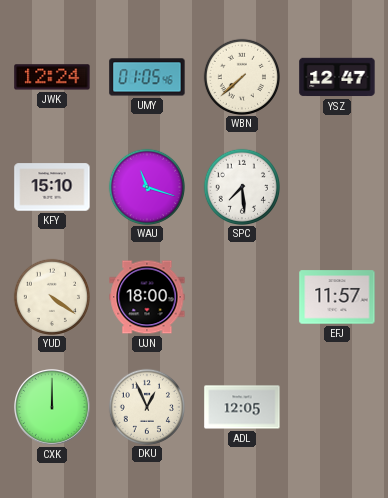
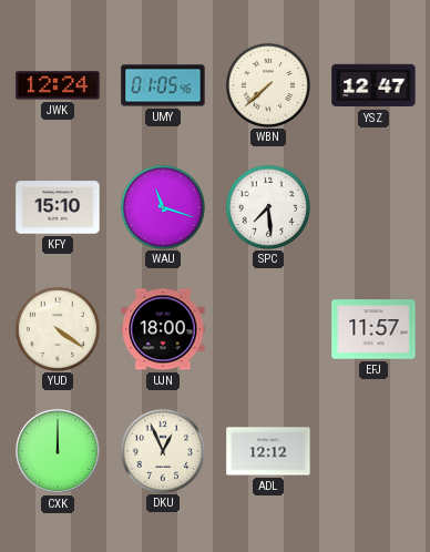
ADL: 12:05 -> 12:12
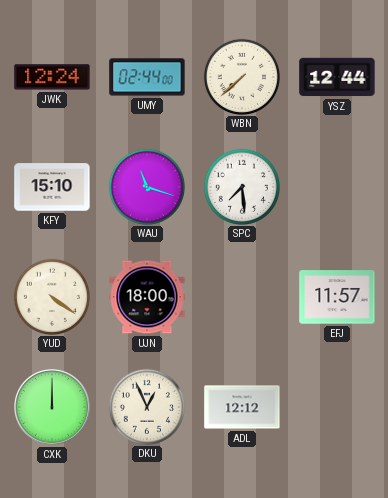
UMY: 01:05 -> 02:44
YSZ: 12:47 -> 12:44
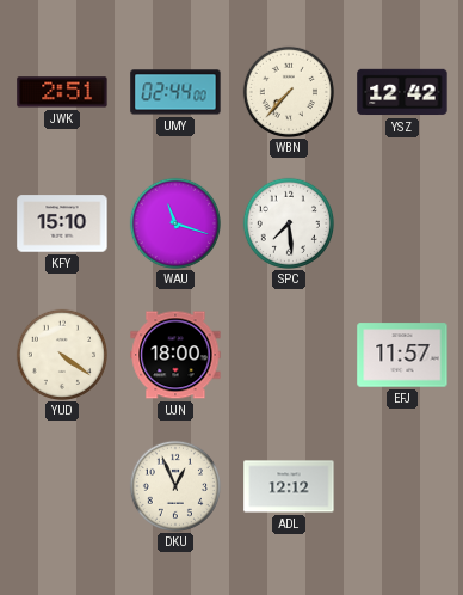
JWK: 12:24 -> 2:51
WBN: 7:38 -> 7:37
YSZ: 12:44 -> 12:42
CXK: 12:00 -> none
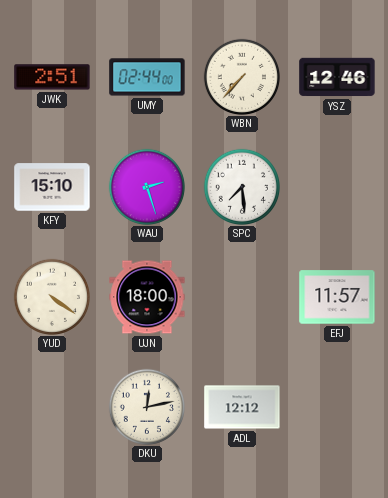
YSZ: 12:42 -> 12:46
WAU: 11:18 -> 2:27
DKU: 12:56 -> 12:13
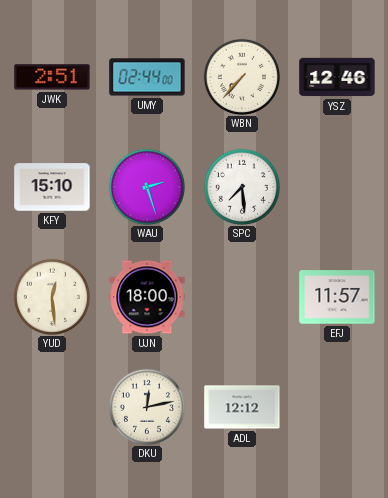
YUD: 4:21 -> 12:29
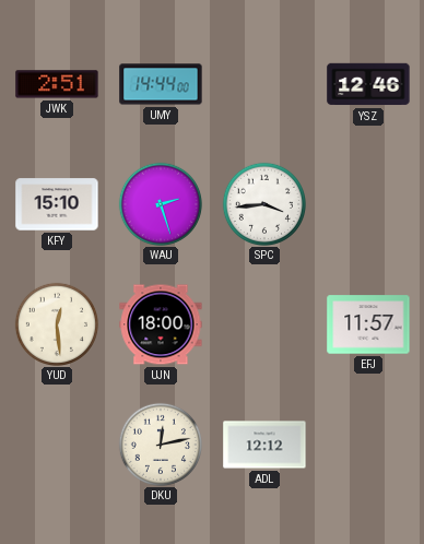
UMY: 02:44 -> 14:44
WBN: 7:37 -> none
SPC: 7:29 -> 3:44
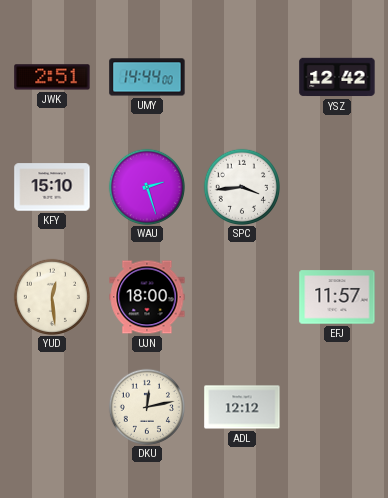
YSZ: 12:46 -> 12:42
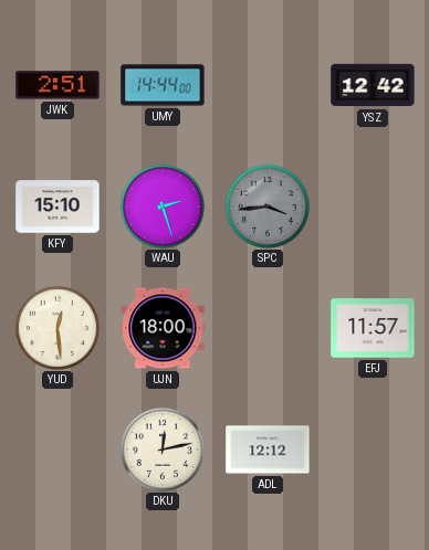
SPC dial: white -> grey
